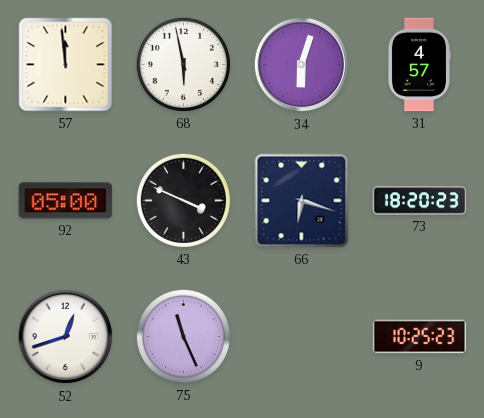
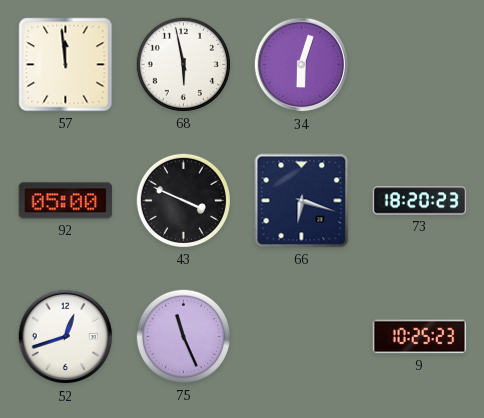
31: 4:57 -> none
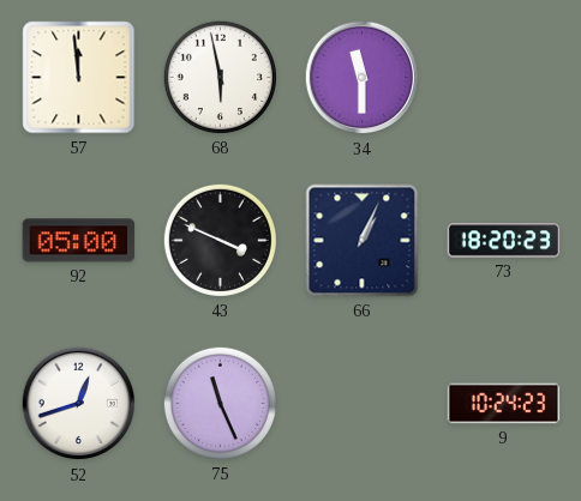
34: 6:03 -> 11:30
66: 6:18 -> 1:04
9: 10:25 -> 10:24
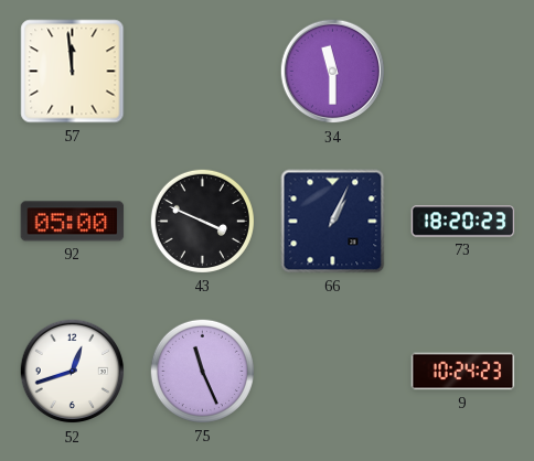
68: 5:58 -> none
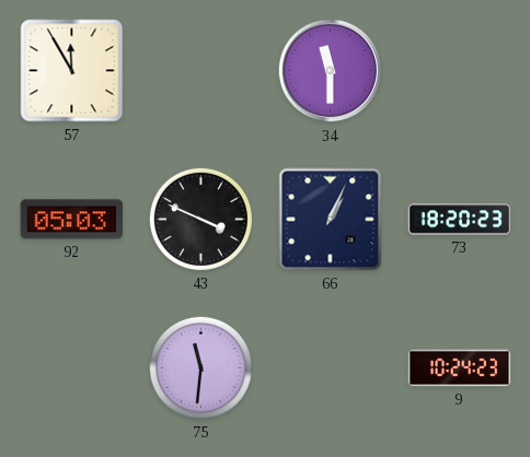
57: 11:59 -> 11:55
92: 05:00 -> 05:03
52: 12:42 -> none
75: 11:26 -> 11:31
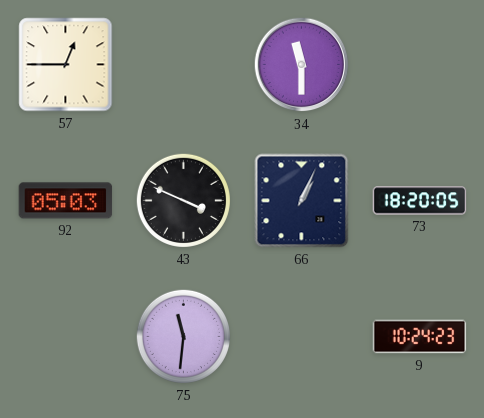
57: 11:55 -> 12:45
73: 18:20:23 -> 18:20:05
